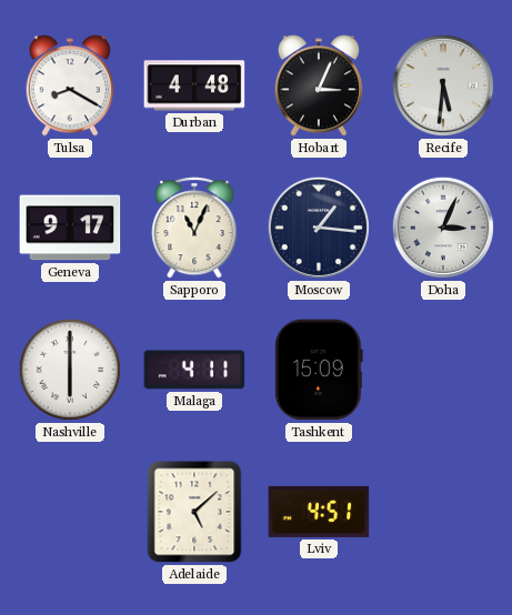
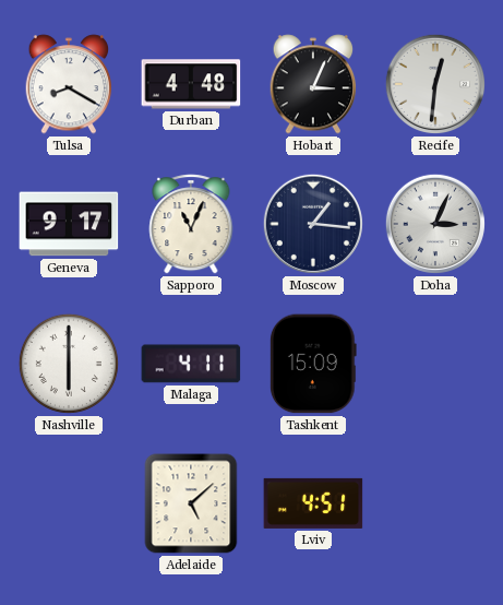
Recife: 5:31 -> 12:31
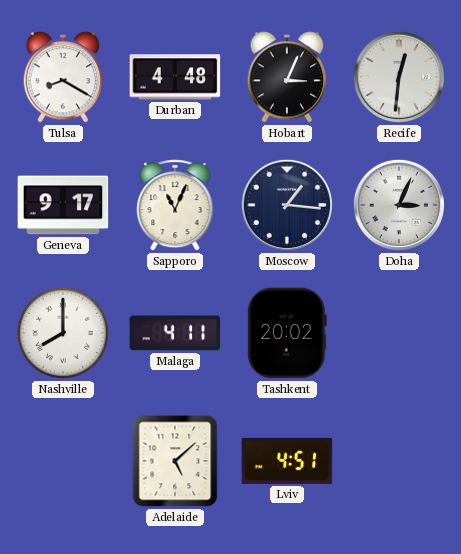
Nashville: 6:00 -> 8:00
Tashkent: 15:09 -> 20:02
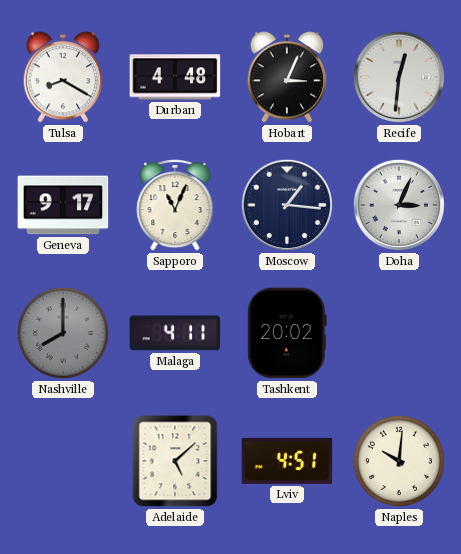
Nashville dial: white -> grey
Naples: none -> 10:01
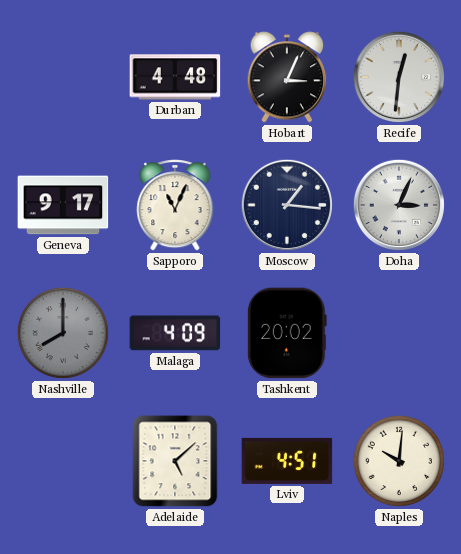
Tulsa: 8:20 -> none
Malaga: 4:11 -> 4:09
